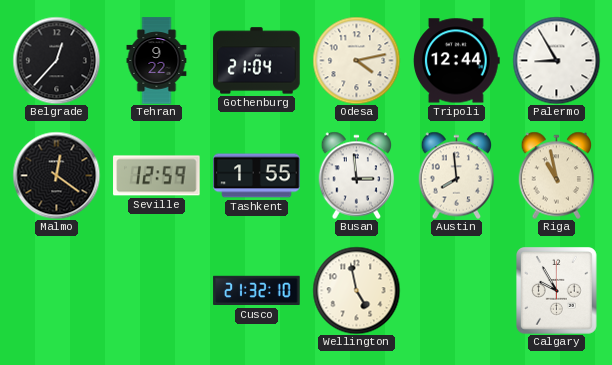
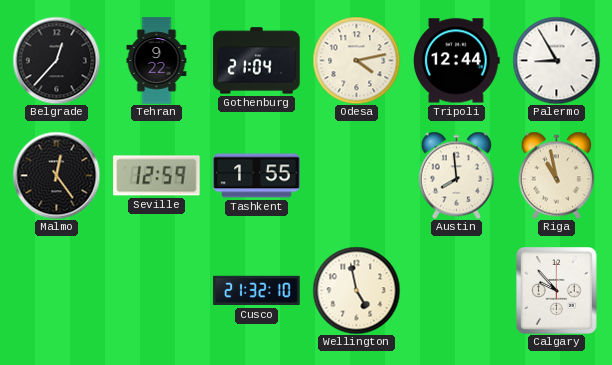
Malmo: 12:21 -> 12:24
Busan: 2:59 -> none
Calgary: 9:55 -> 9:53
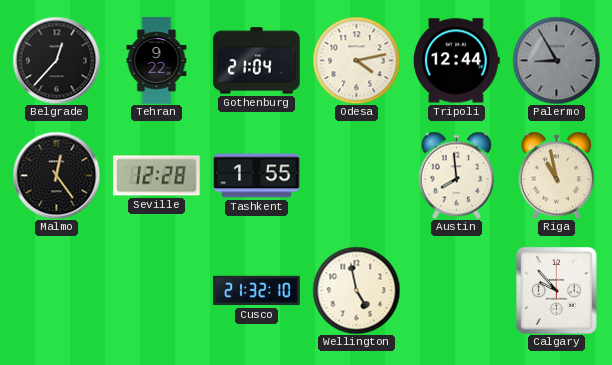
Palermo dial: white -> grey
Seville: 12:59 -> 12:28
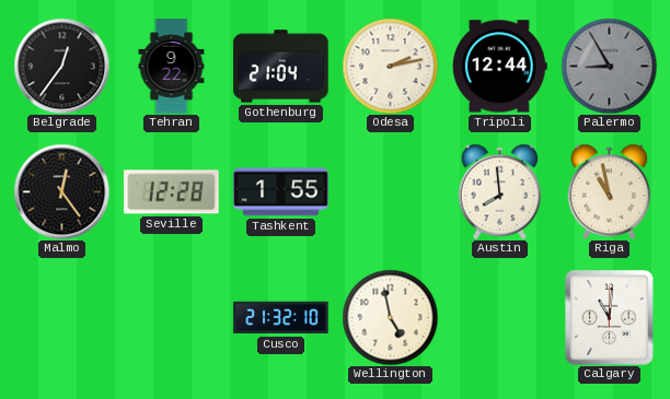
Belgrade: 12:37 -> 12:36
Odesa: 4:13 -> 2:13
Calgary: 9:53 -> 11:01
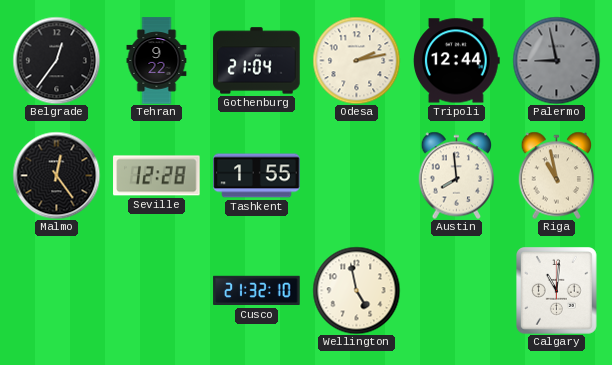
Palermo: 8:55 -> 8:58
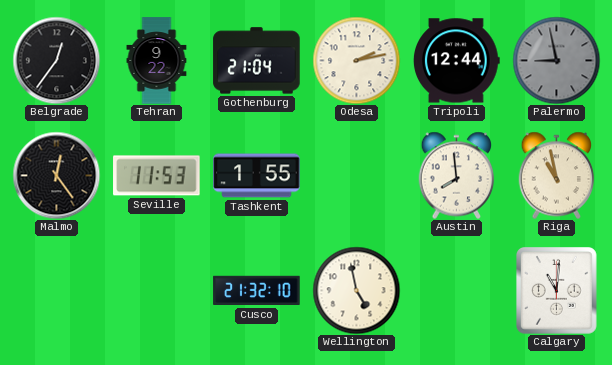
Seville: 12:28 -> 11:53
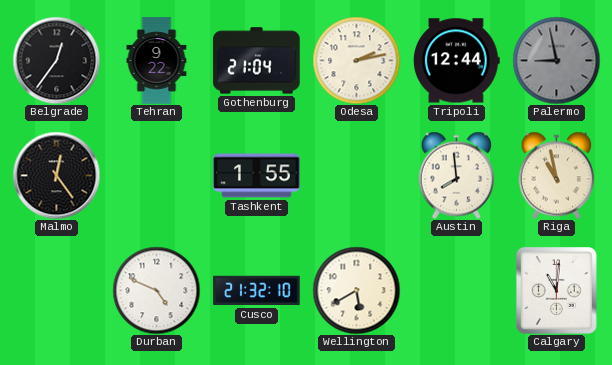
Seville: 11:53 -> none
Durban: none -> 4:49
Wellington: 4:58 -> 5:40
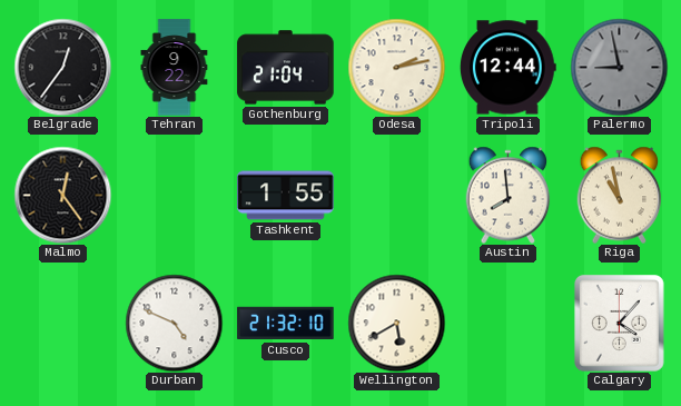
Calgary: 11:01 -> 4:07
